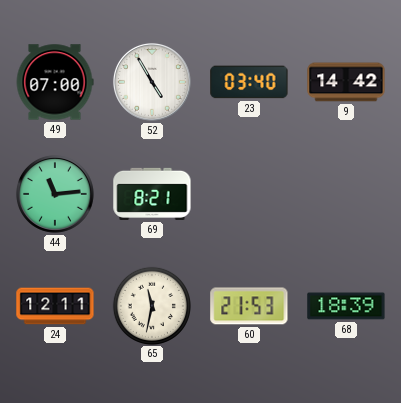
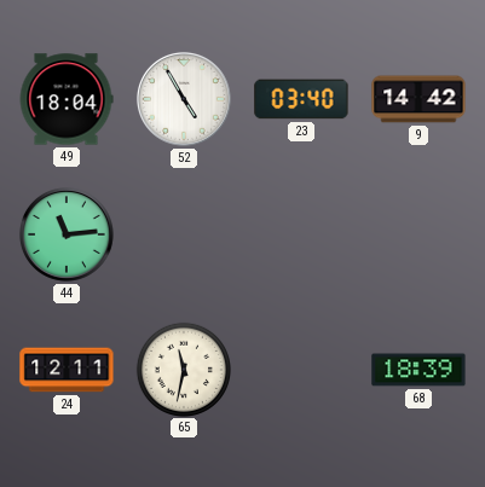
49: 07:00 -> 18:04
69: 8:21 -> none
60: 21:53 -> none
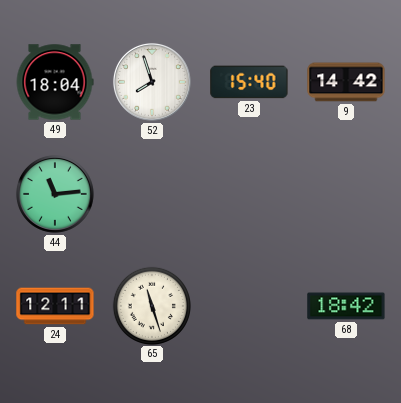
52: 4:55 -> 7:57
23: 03:40 -> 15:40
65: 11:32 -> 11:27
68: 18:39 -> 18:42
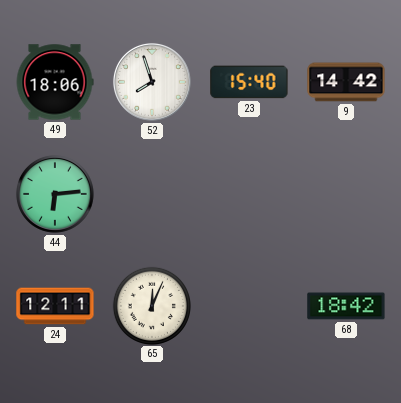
49: 18:04 -> 18:06
44: 11:14 -> 6:14
65: 11:27 -> 12:04
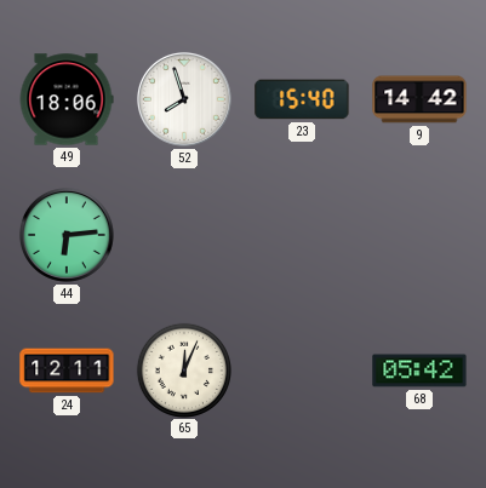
68: 18:42 -> 05:42
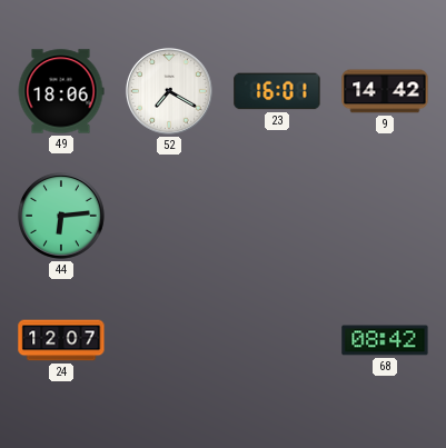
52: 7:57 -> 7:20
23: 15:40 -> 16:01
24: 12:11 -> 12:07
65: 12:04 -> none
68: 05:42 -> 08:42
